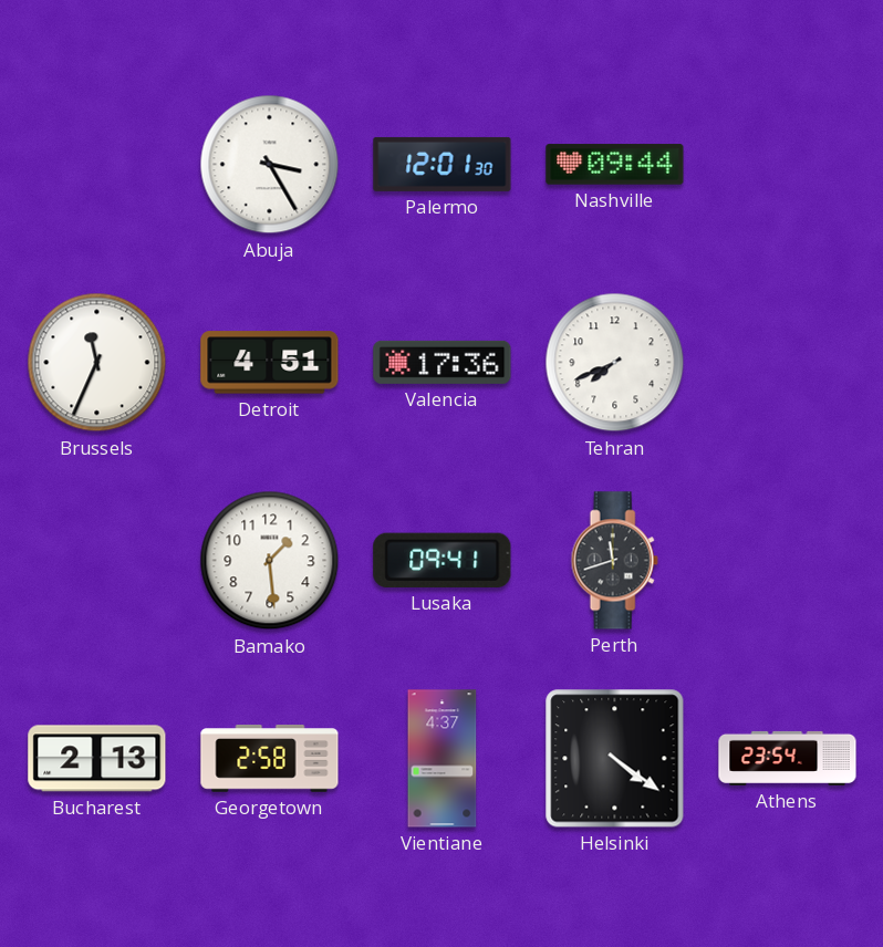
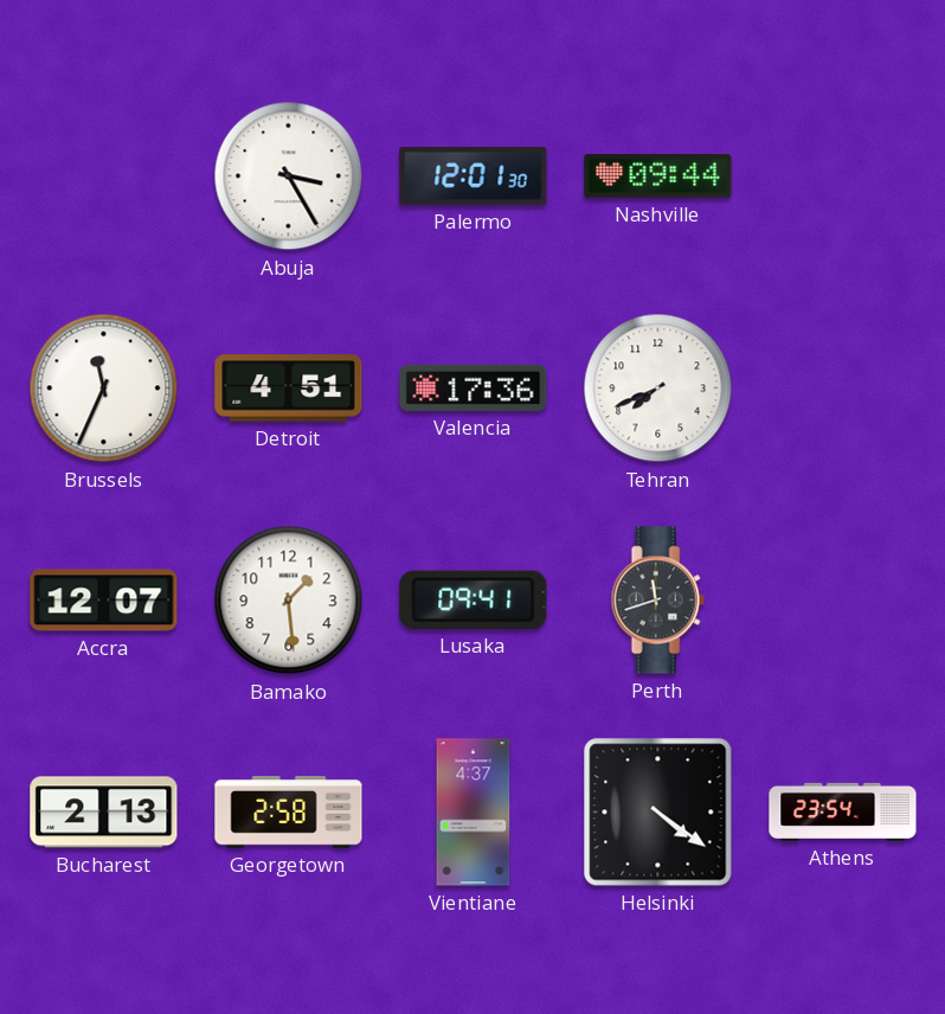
Accra: none -> 12:07
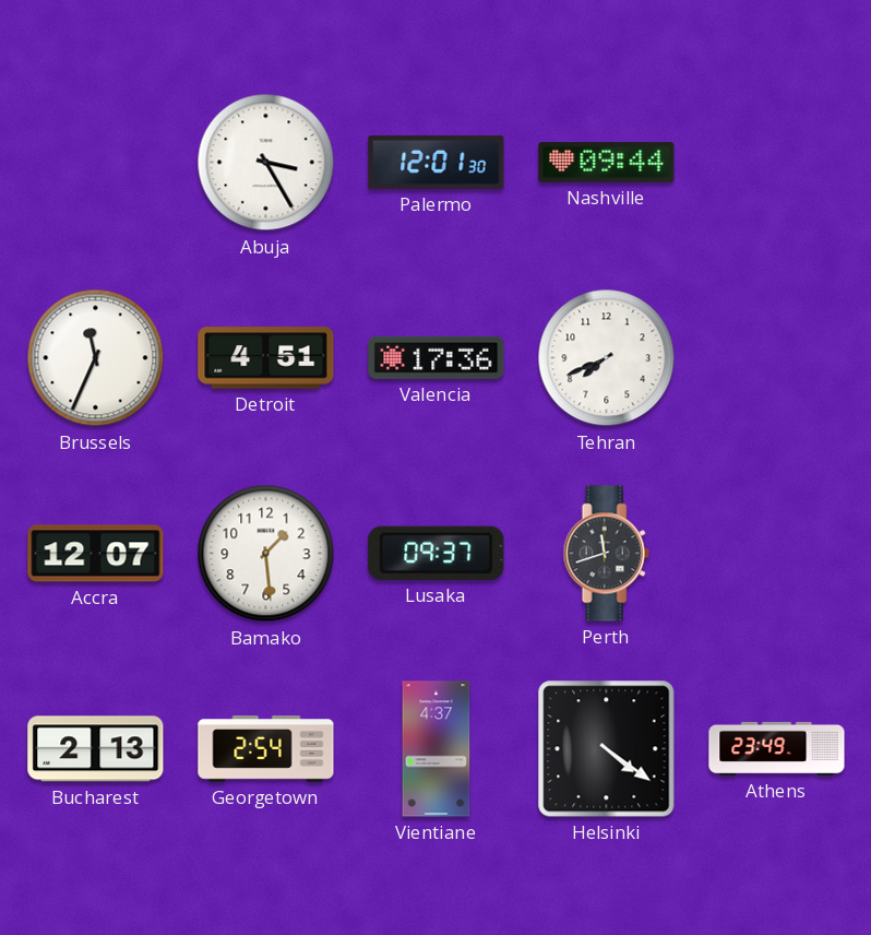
Lusaka: 09:41 -> 09:37
Georgetown: 2:58 -> 2:54
Athens: 23:54 -> 23:49
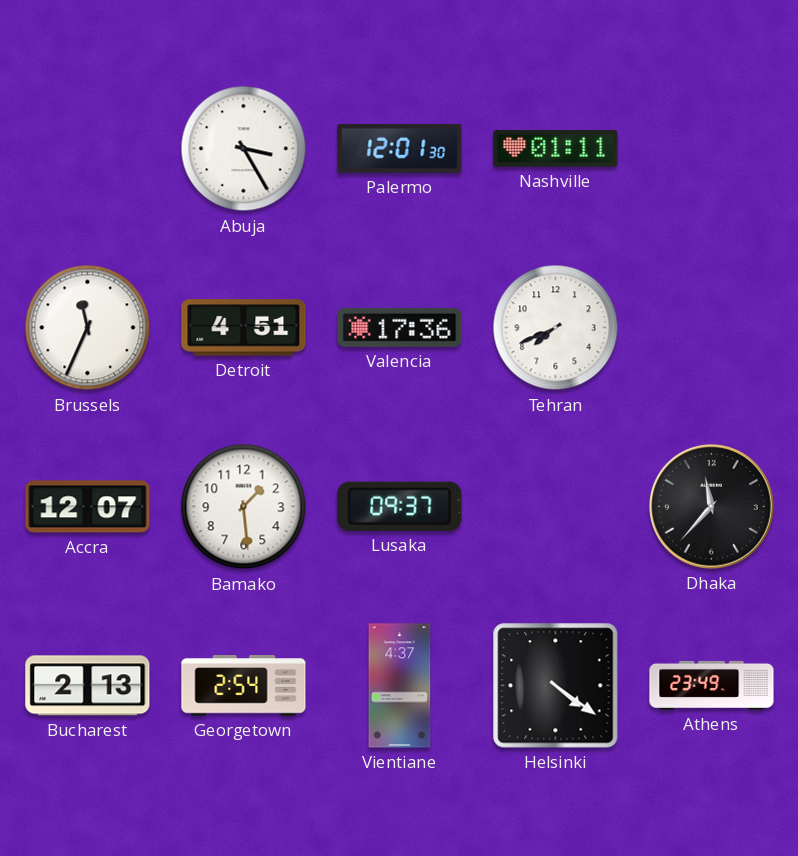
Nashville: 09:44 -> 01:11
Perth: 11:42 -> none
Dhaka: none -> 11:37
